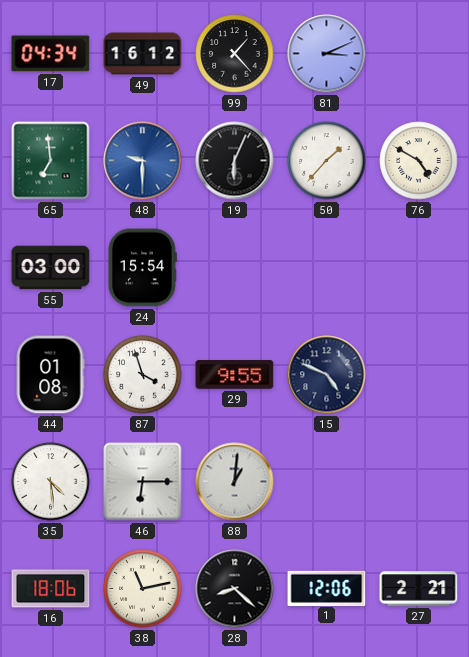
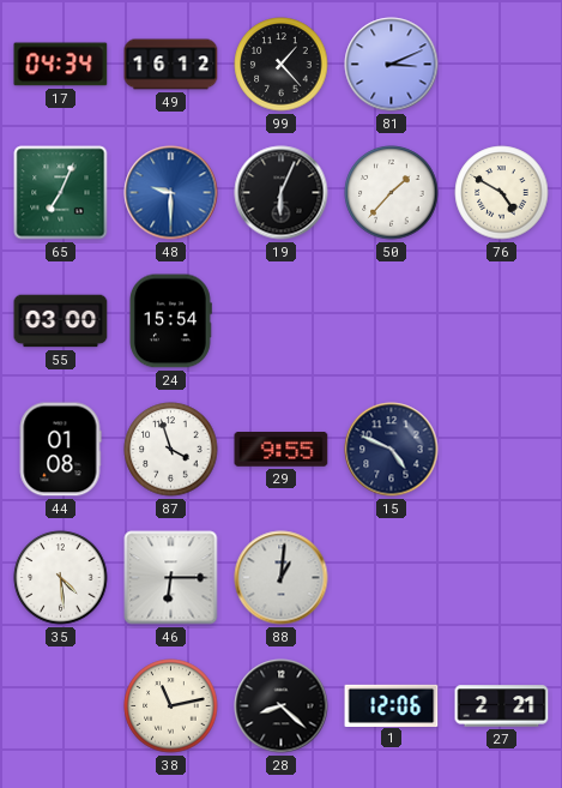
65: 6:59 -> 7:04
16: 18:06 -> none
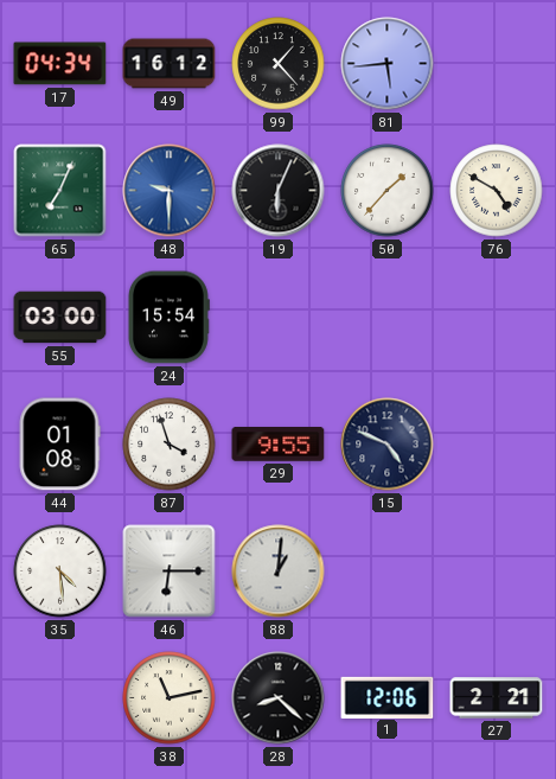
81: 3:11 -> 5:44
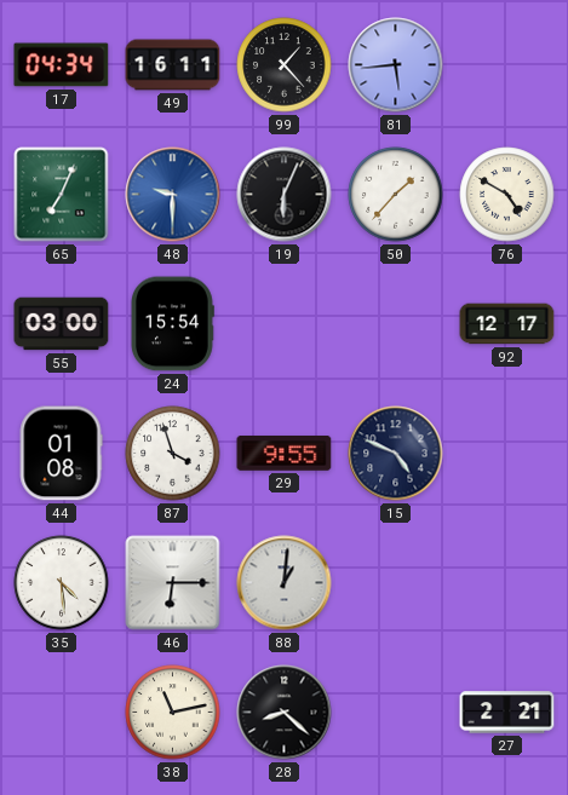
49: 16:12 -> 16:11
92: none -> 12:17
1: 12:06 -> none
